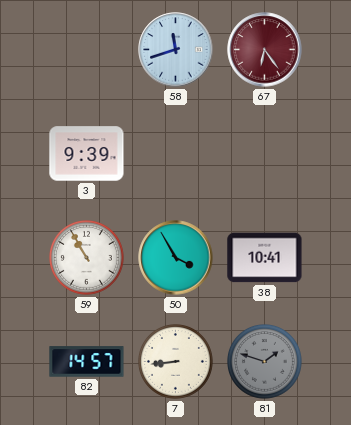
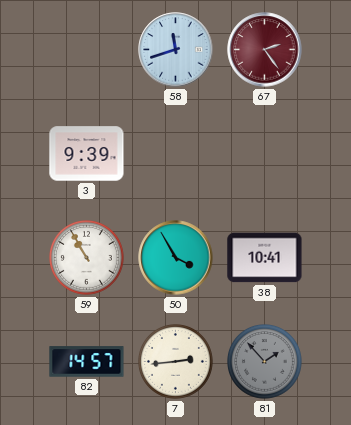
67: 6:24 -> 2:24
7: 8:44 -> 2:44
81: 1:48 -> 1:53
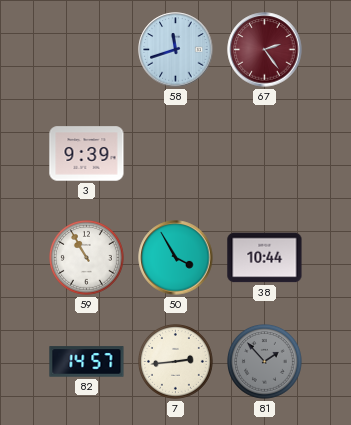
38: 10:41 -> 10:44
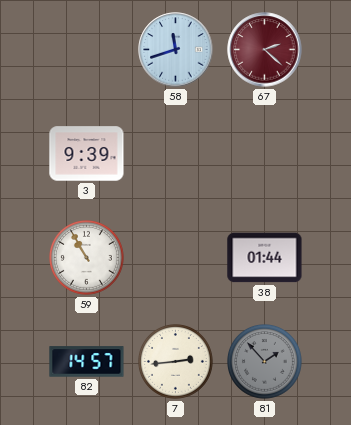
67: 2:24 -> 2:22
50: 3:55 -> none
38: 10:44 -> 01:44
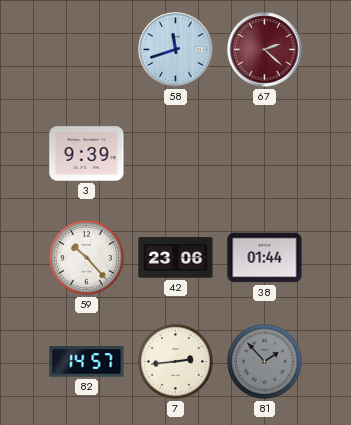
59: 10:55 -> 10:23
42: none -> 23:06
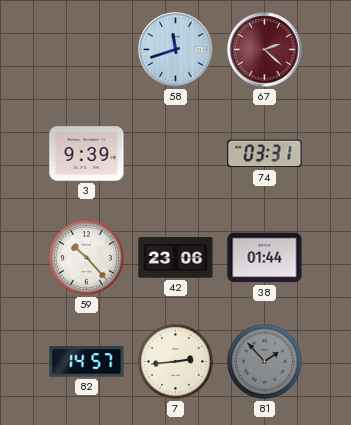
74: none -> 03:31
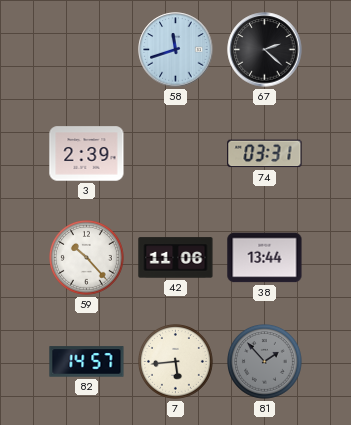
67 dial: burgundy -> black
3: 9:39 -> 2:39
42: 23:06 -> 11:06
38: 01:44 -> 13:44
7: 2:44 -> 5:44
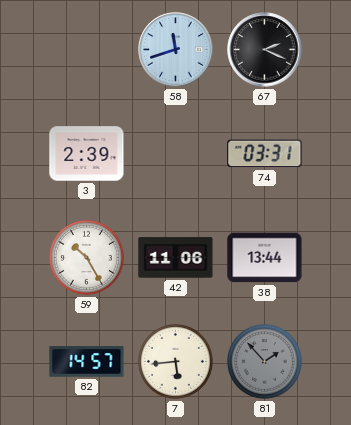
67: 2:22 -> 2:19
59: 10:23 -> 10:25
